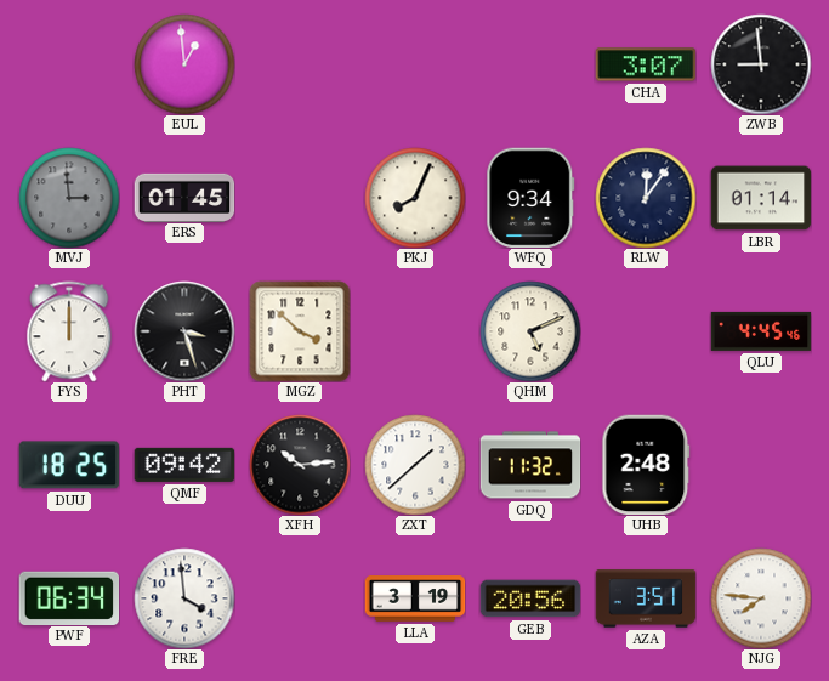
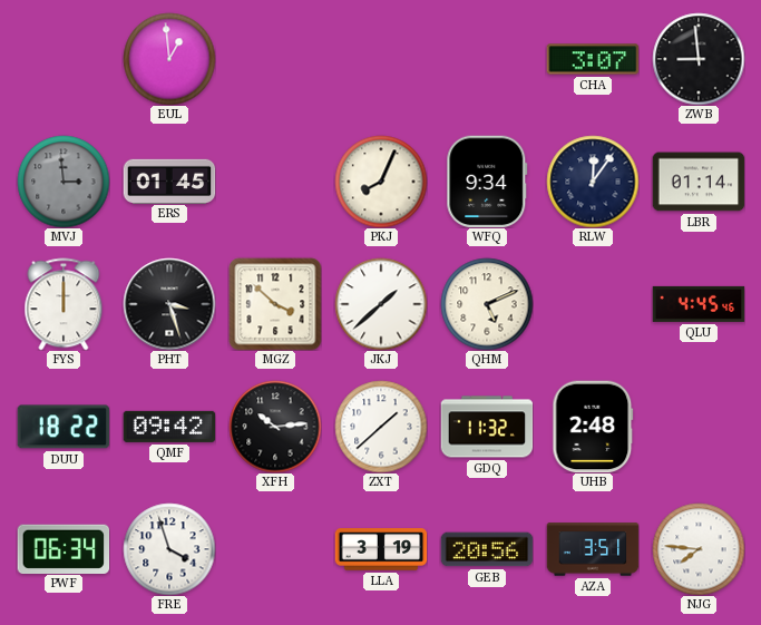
JKJ: none -> 1:38
DUU: 18:25 -> 18:22
FRE: 3:59 -> 3:57
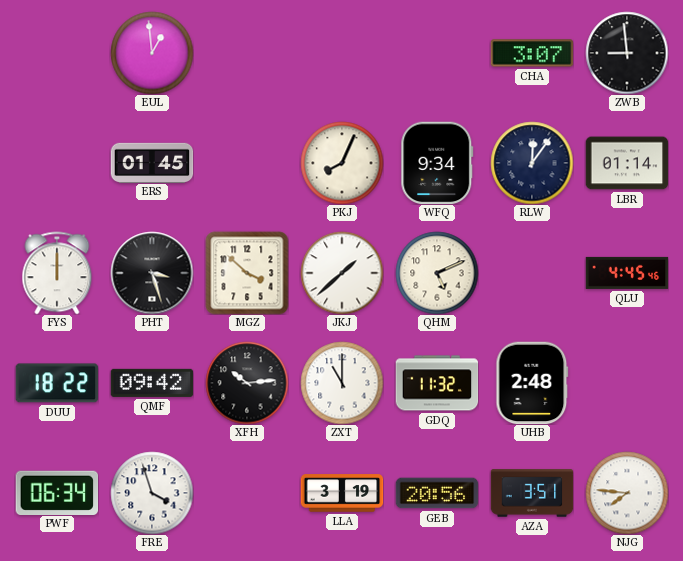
MVJ: 2:59 -> none
ZXT: 1:38 -> 11:00
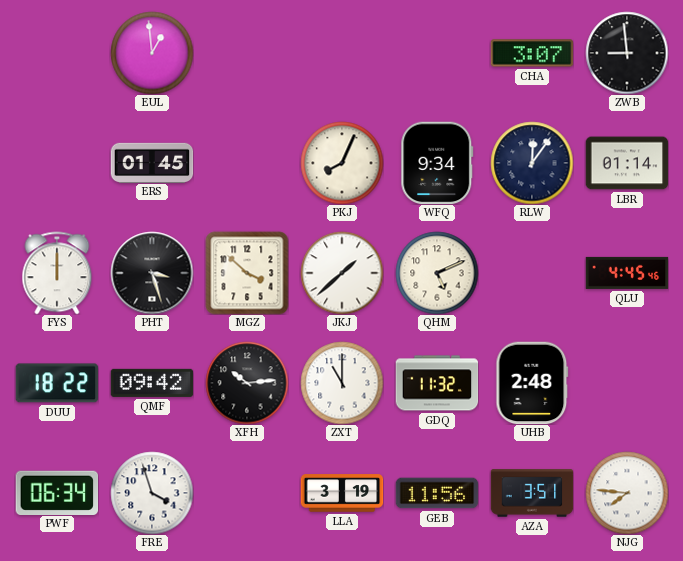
GEB: 20:56 -> 11:56
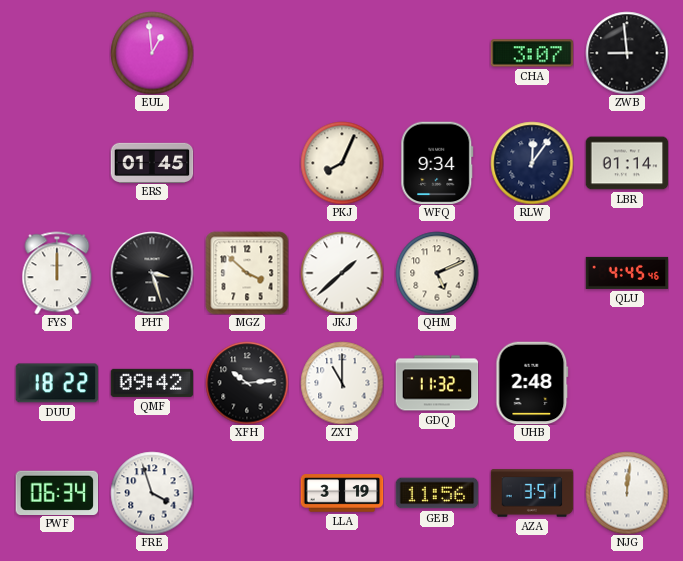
NJG: 7:46 -> 12:01
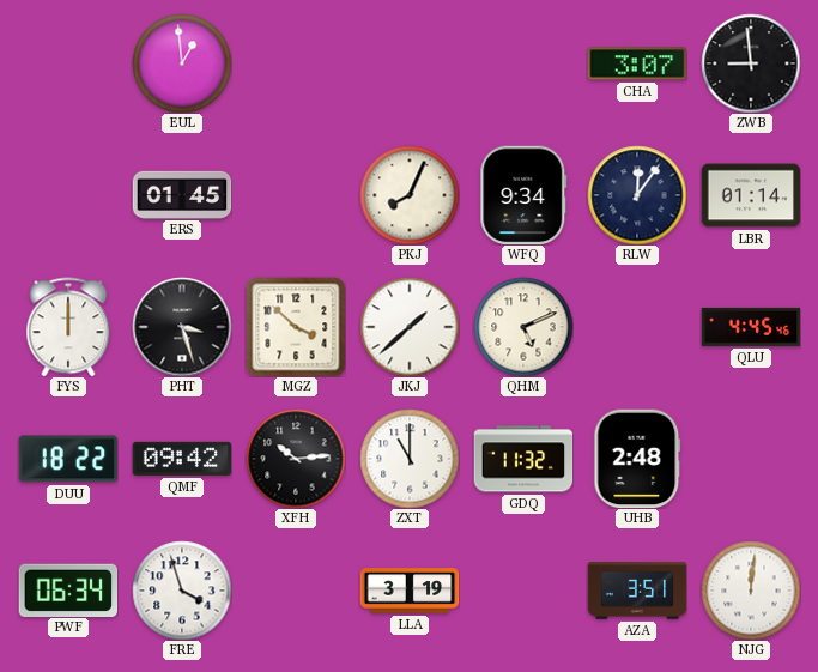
GEB: 11:56 -> none
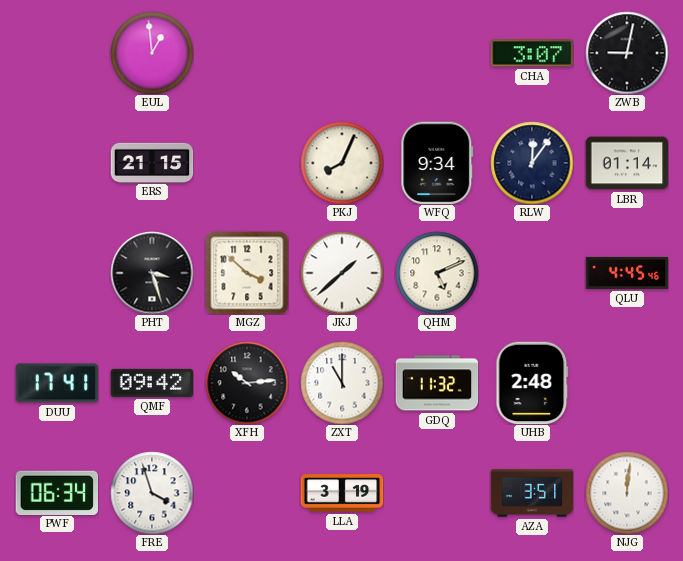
ZWB: 8:59 -> 9:02
ERS: 01:45 -> 21:15
FYS: 12:00 -> none
DUU: 18:22 -> 17:41
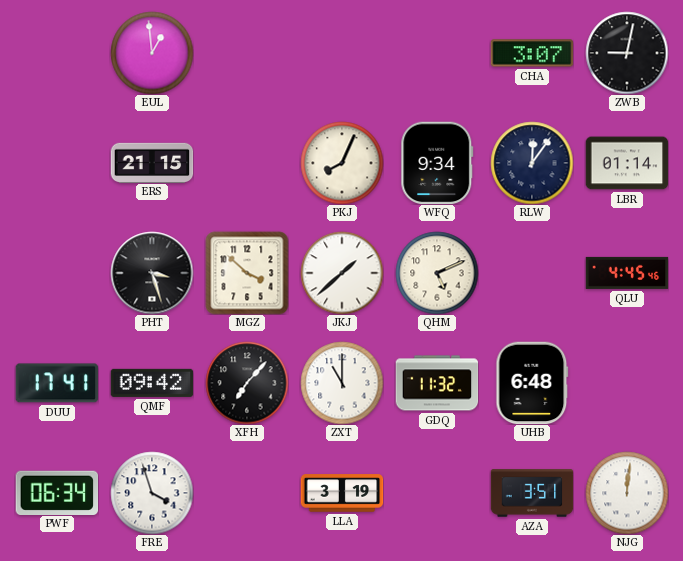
XFH: 10:14 -> 7:07
UHB: 2:48 -> 6:48
